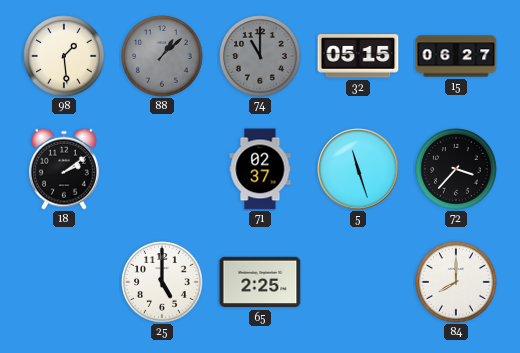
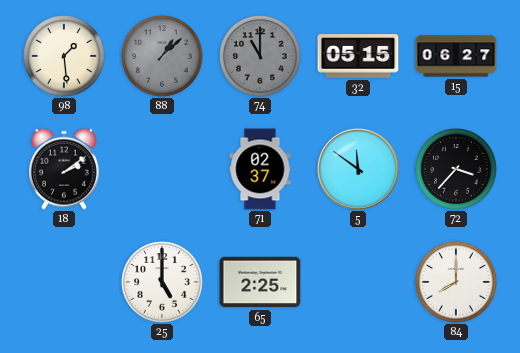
5: 11:27 -> 11:51
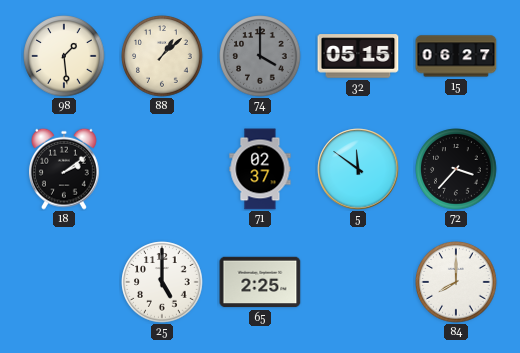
88 dial: grey -> cream
74: 11:00 -> 4:00
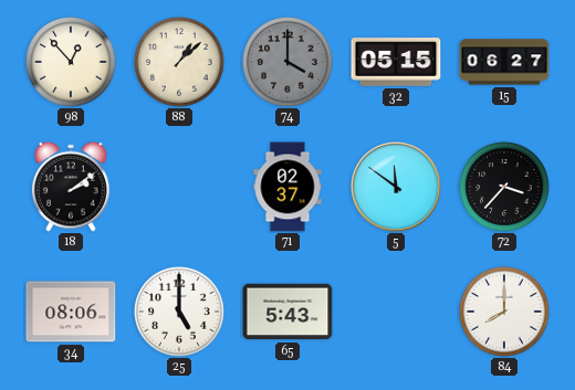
98: 1:29 -> 12:53
34: none -> 08:06
65: 2:25 -> 5:43
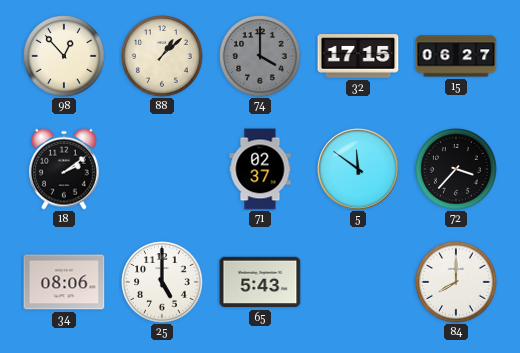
32: 05:15 -> 17:15
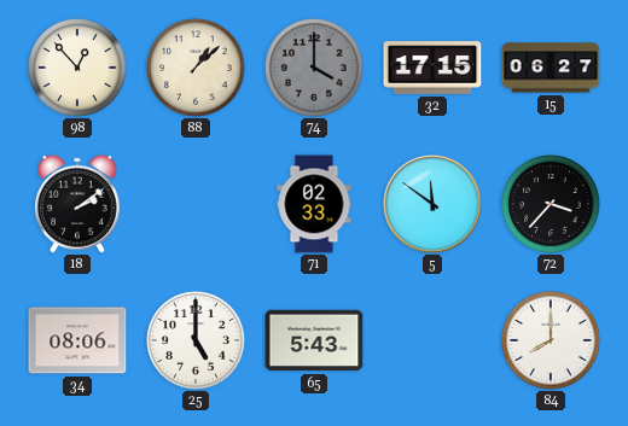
71: 02:37 -> 02:33
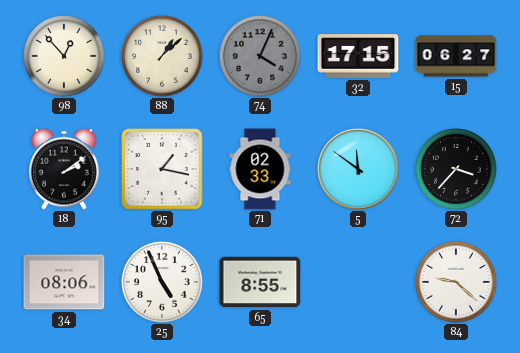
74: 4:00 -> 4:04
95: none -> 1:17
25: 5:00 -> 4:56
65: 5:43 -> 8:55
84: 8:00 -> 9:22
